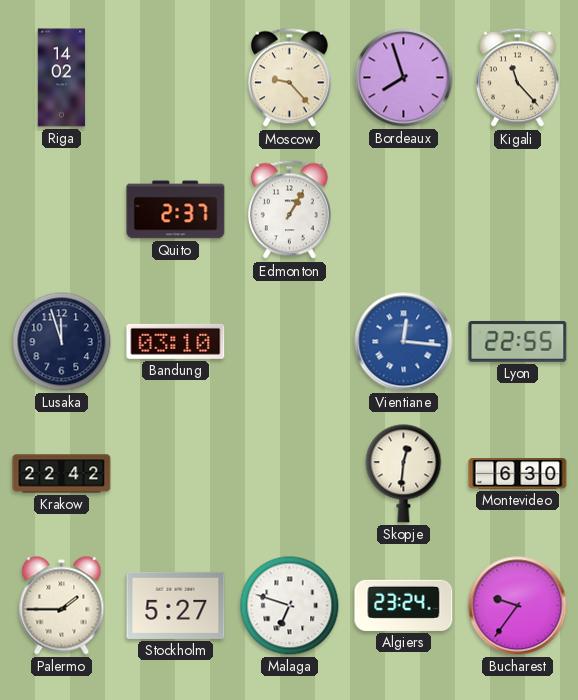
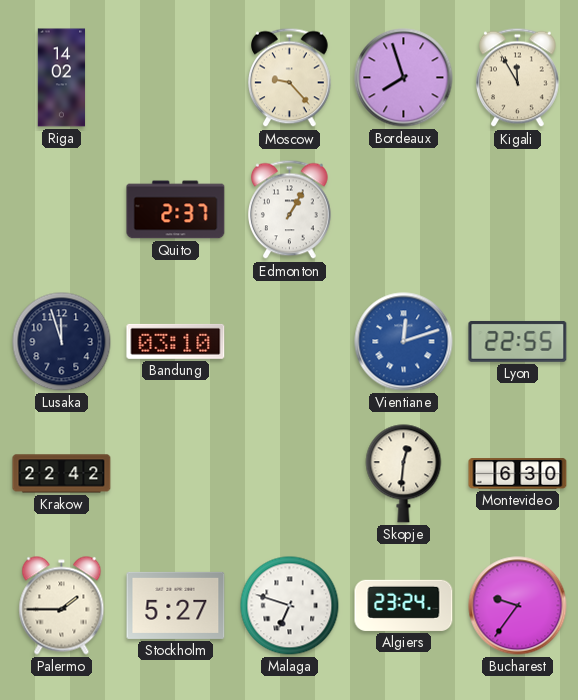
Kigali: 11:23 -> 11:55
Vientiane: 12:16 -> 12:12
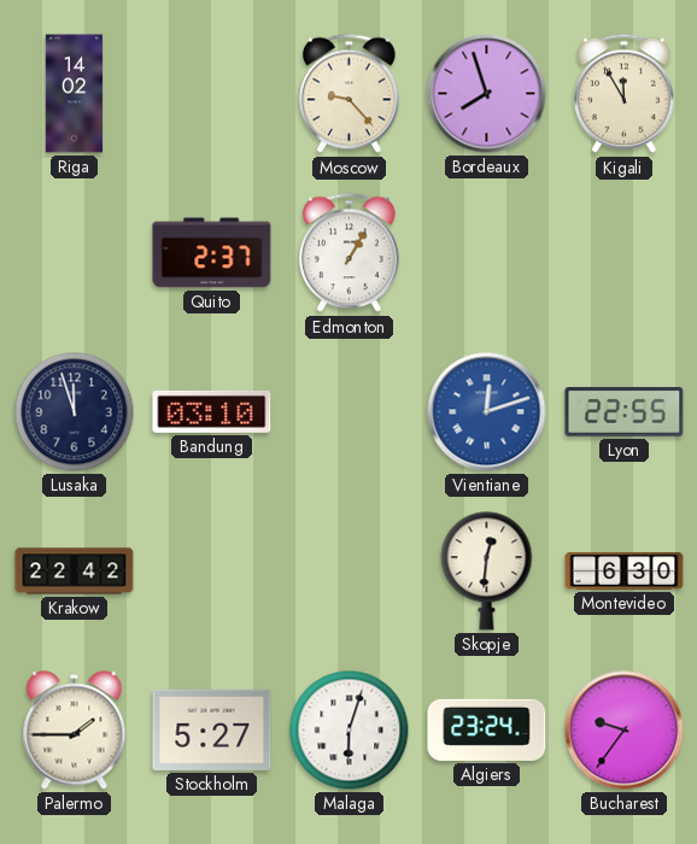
Malaga: 6:48 -> 6:03
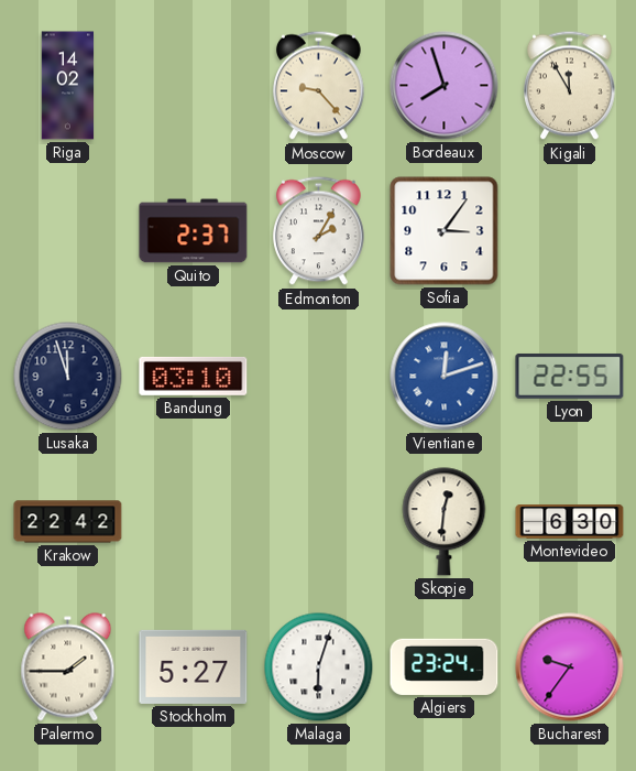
Edmonton: 1:05 -> 2:05
Sofia: none -> 3:06
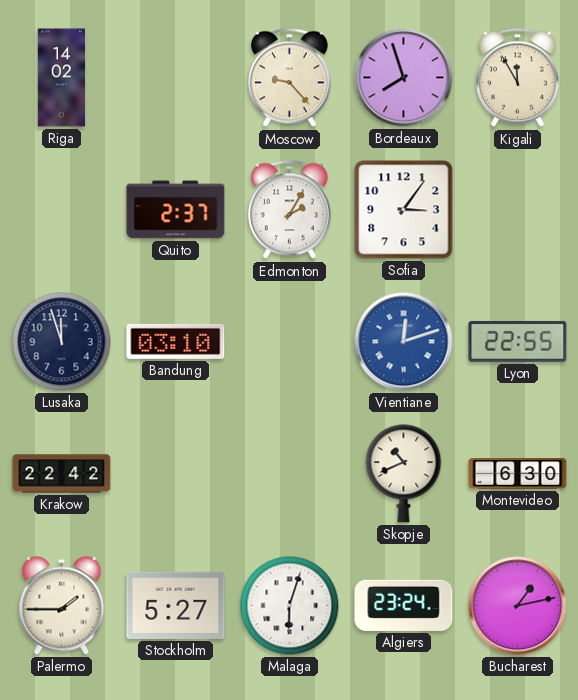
Skopje: 12:31 -> 10:41
Bucharest: 9:36 -> 1:13
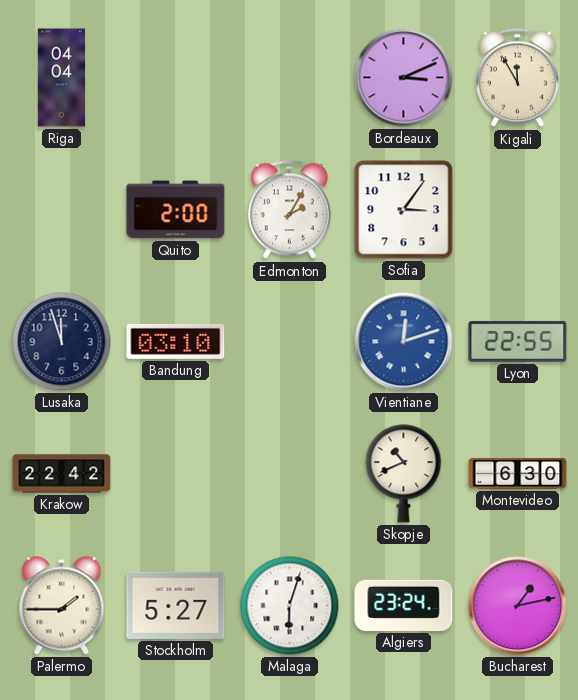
Riga: 14:02 -> 04:04
Moscow: 9:23 -> none
Bordeaux: 7:57 -> 3:11
Quito: 2:37 -> 2:00
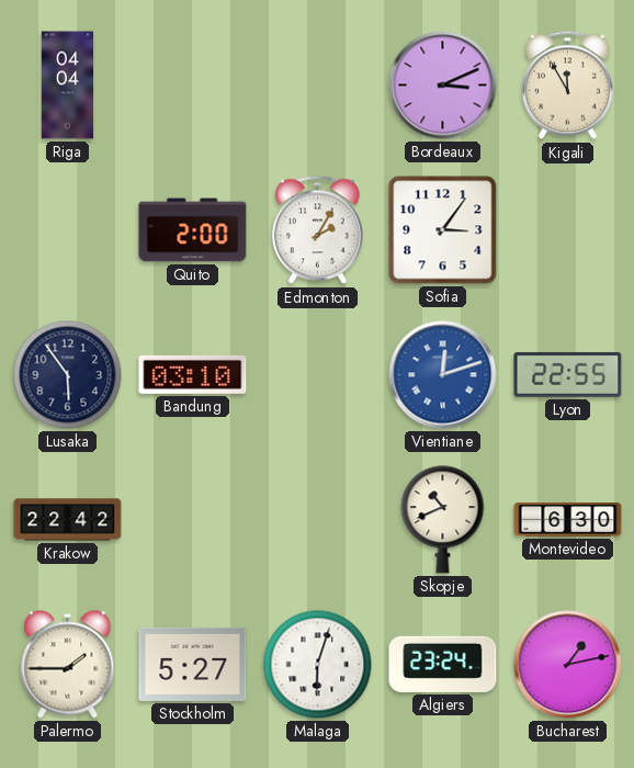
Lusaka: 11:57 -> 5:54
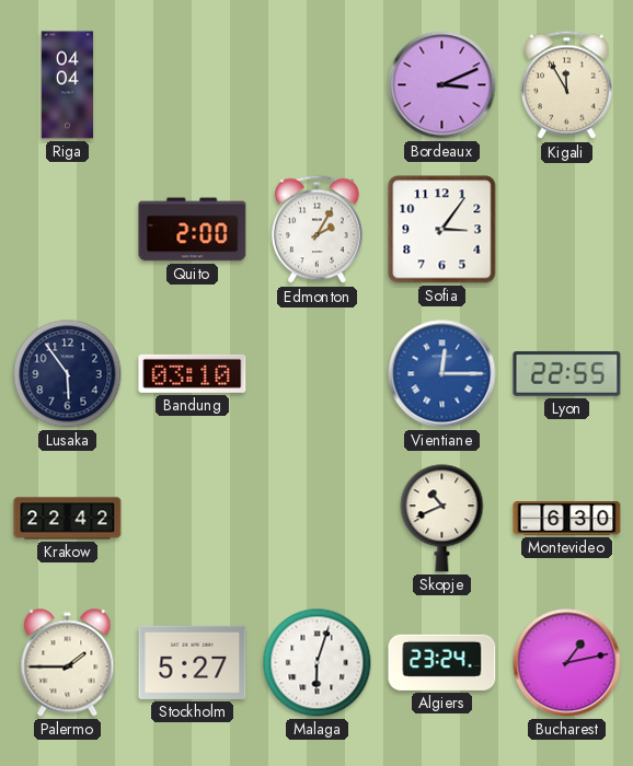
Vientiane: 12:12 -> 12:15
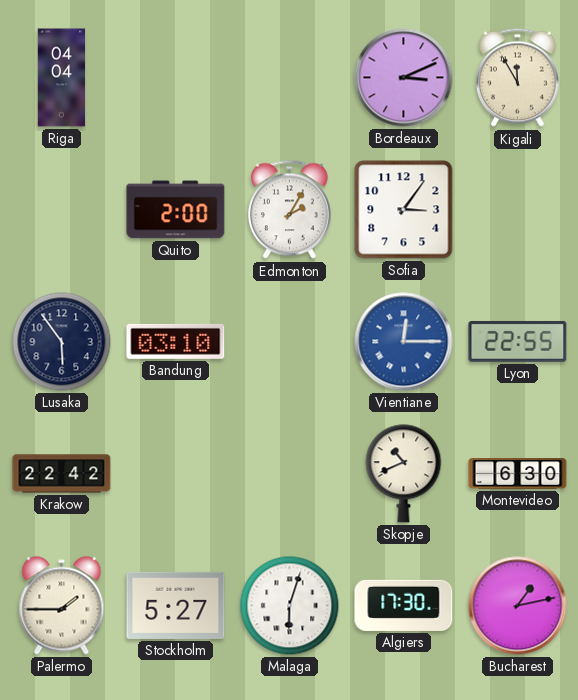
Algiers: 23:24 -> 17:30
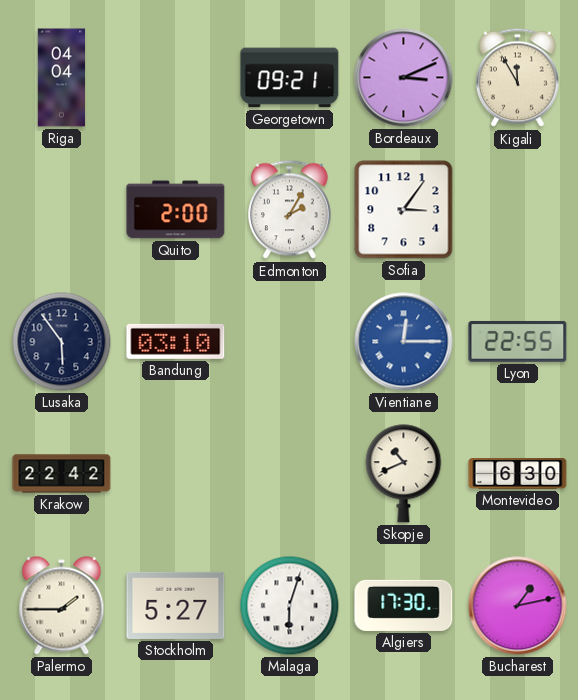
Georgetown: none -> 09:21
